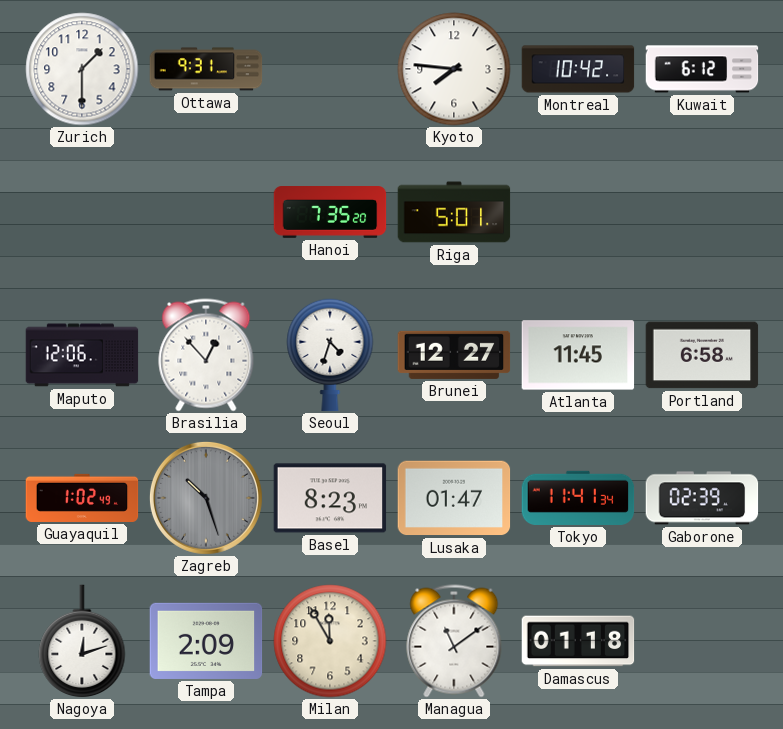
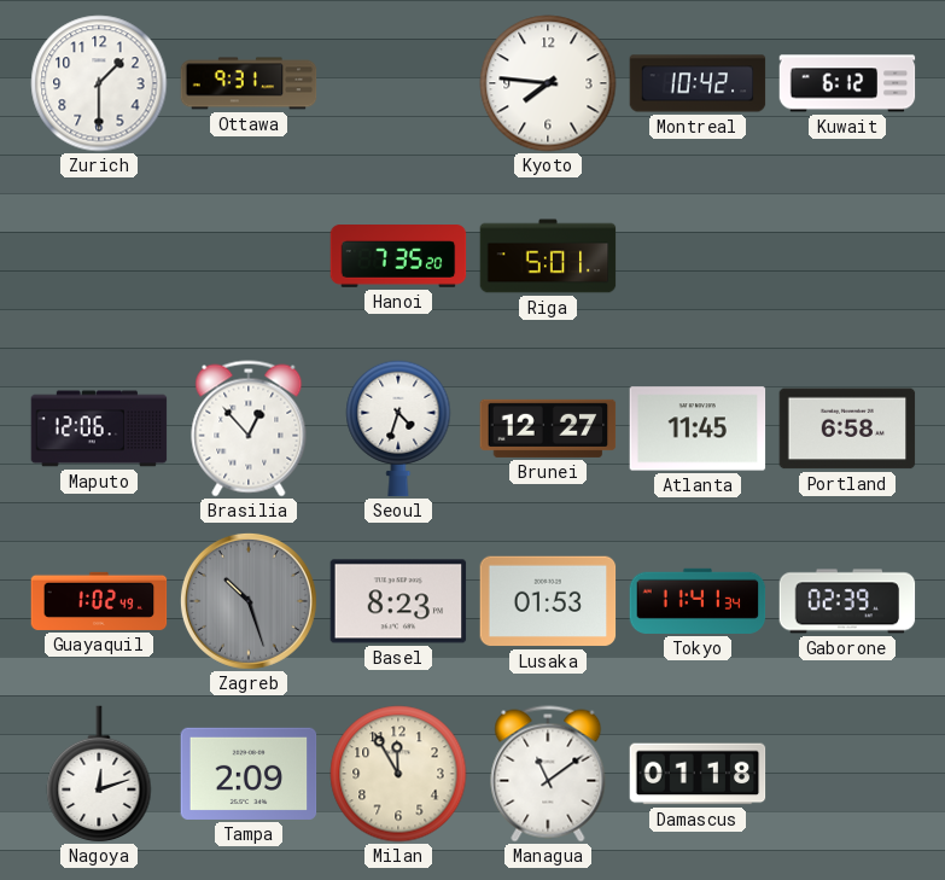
Lusaka: 01:47 -> 01:53
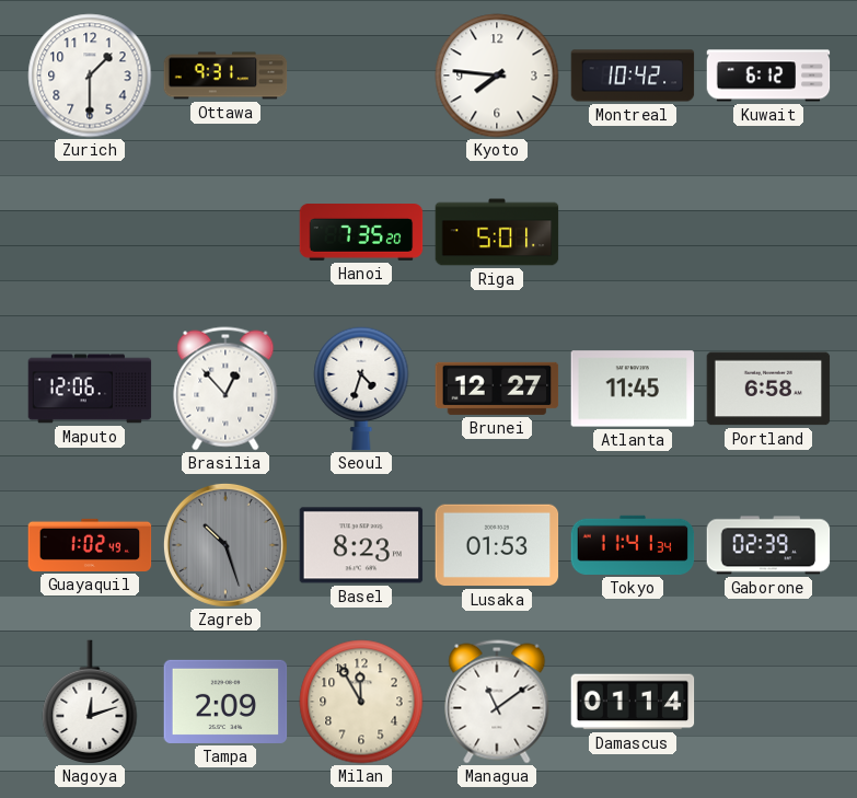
Damascus: 01:18 -> 01:14
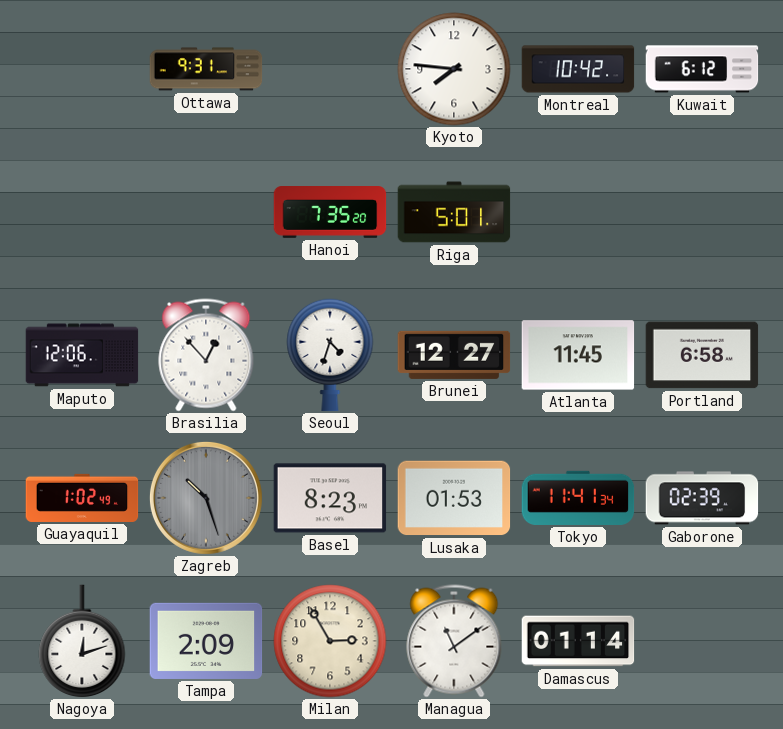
Zurich: 1:30 -> none
Milan: 11:55 -> 2:55
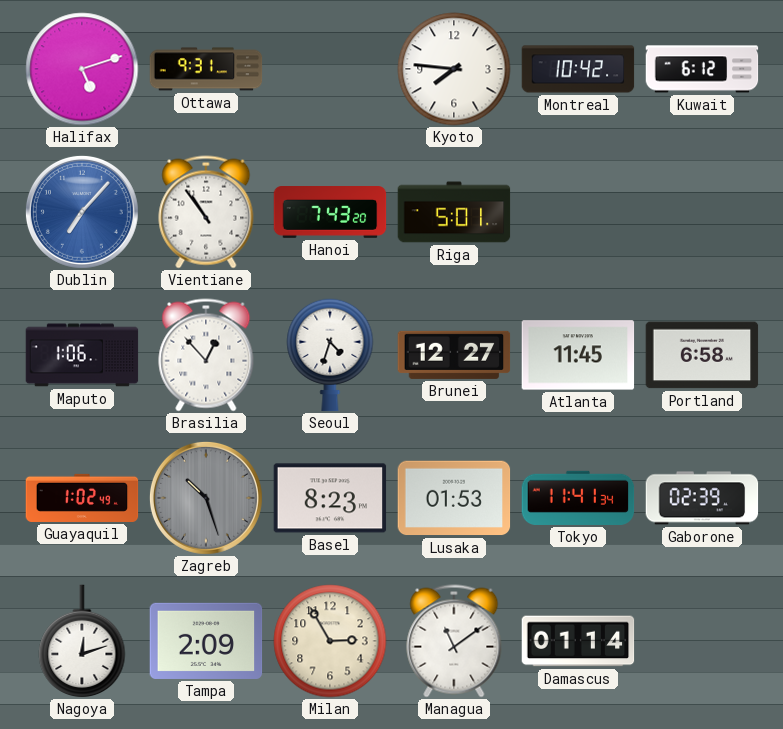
Halifax: none -> 5:12
Dublin: none -> 7:07
Vientiane: none -> 10:54
Hanoi: 7:35 -> 7:43
Maputo: 12:06 -> 1:06
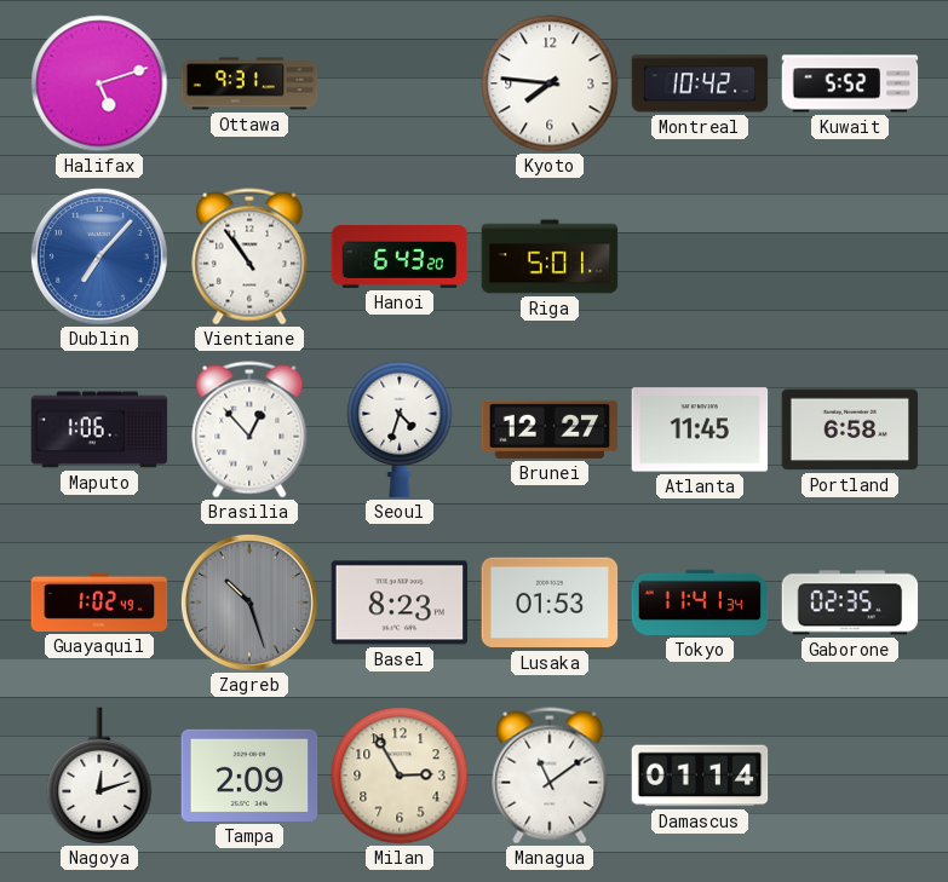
Kuwait: 6:12 -> 5:52
Hanoi: 7:43 -> 6:43
Gaborone: 02:39 -> 02:35
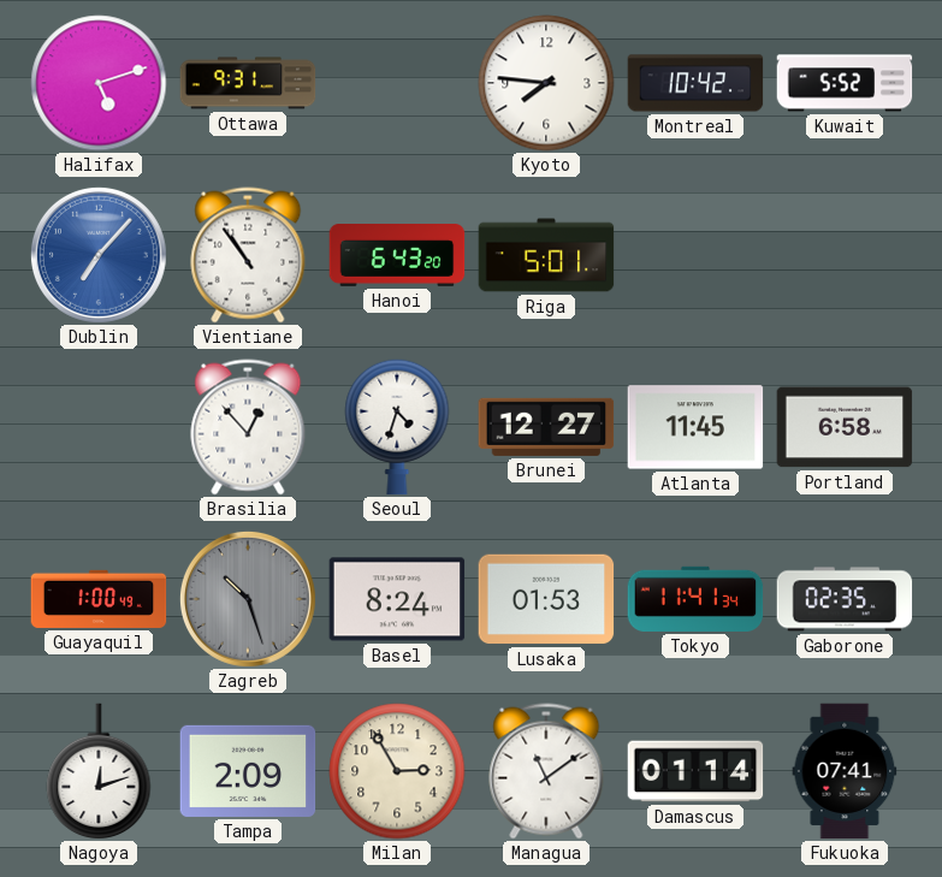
Maputo: 1:06 -> none
Guayaquil: 1:02 -> 1:00
Basel: 8:23 -> 8:24
Fukuoka: none -> 07:41
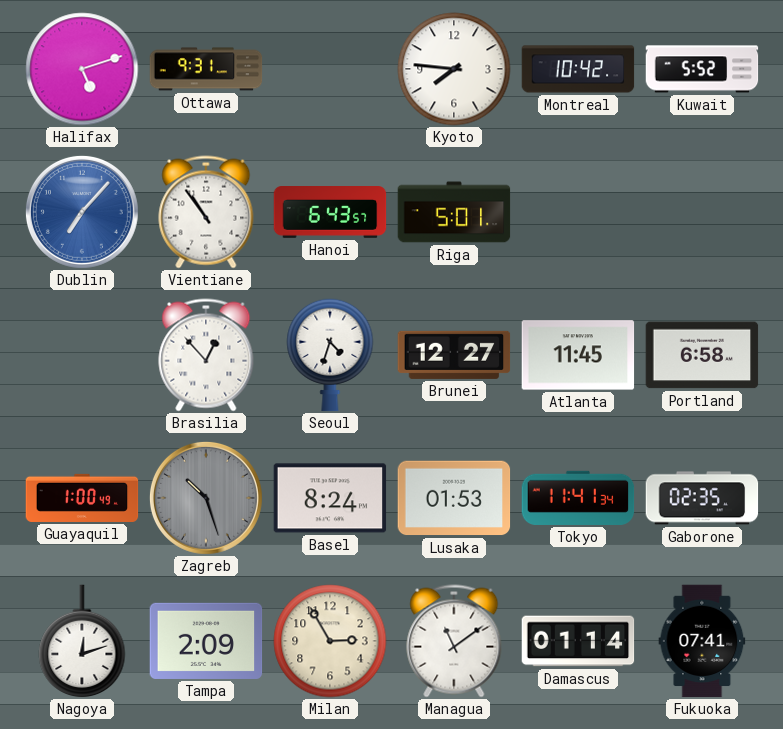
Hanoi: 6:43:20 -> 6:43:57
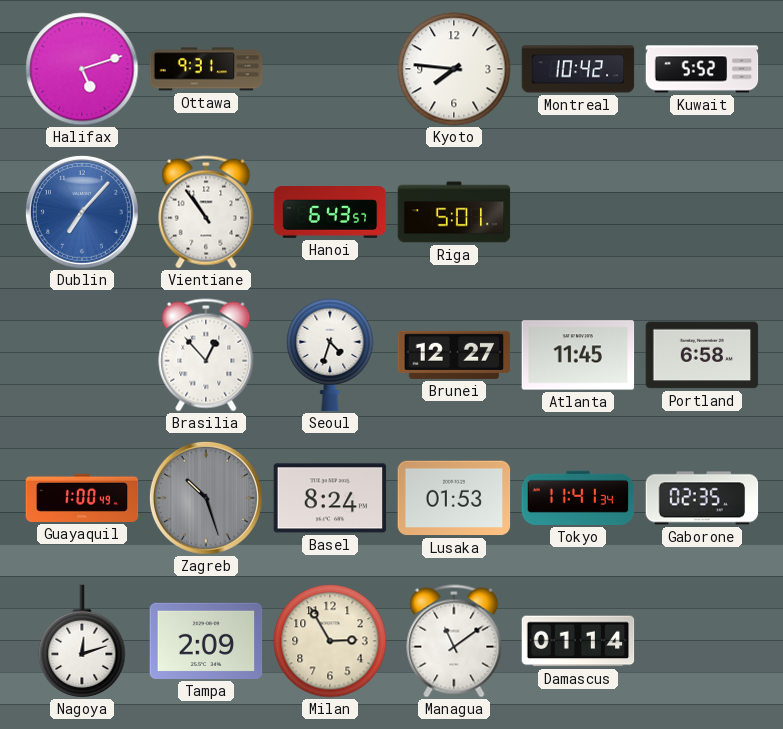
Fukuoka: 07:41 -> none
